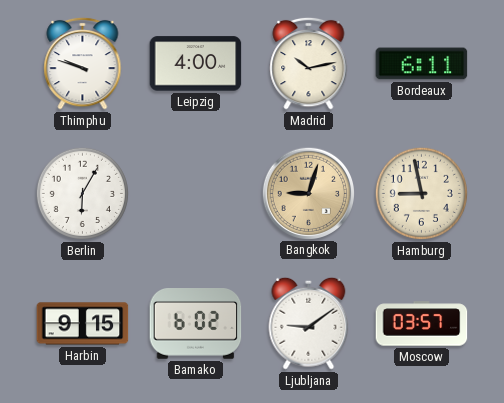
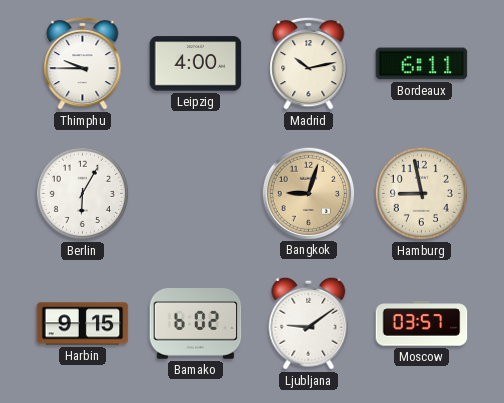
Thimphu: 9:48 -> 9:45
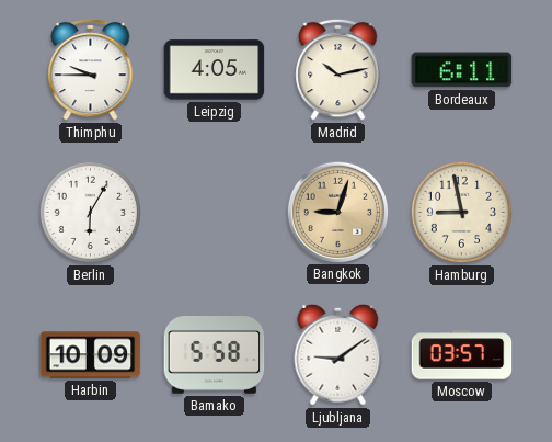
Leipzig: 4:00 -> 4:05
Harbin: 9:15 -> 10:09
Bamako: 6:02 -> 5:58
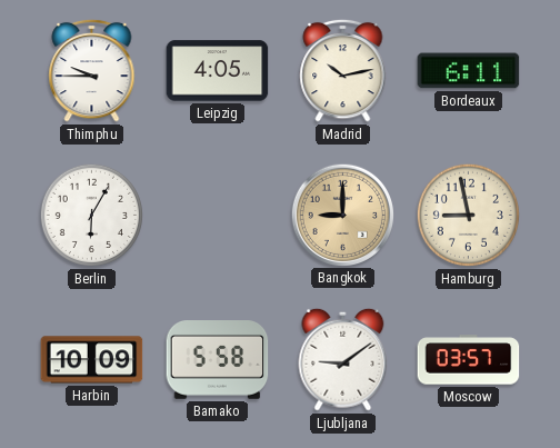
Bangkok: 9:03 -> 9:00
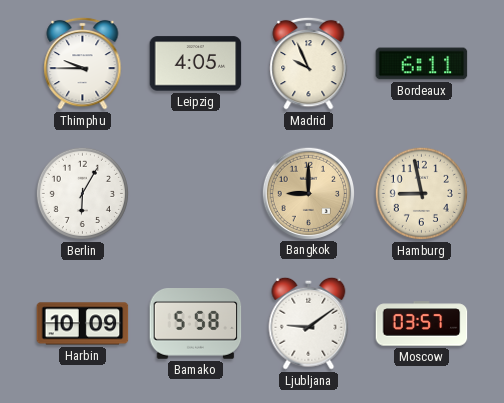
Madrid: 10:13 -> 9:56
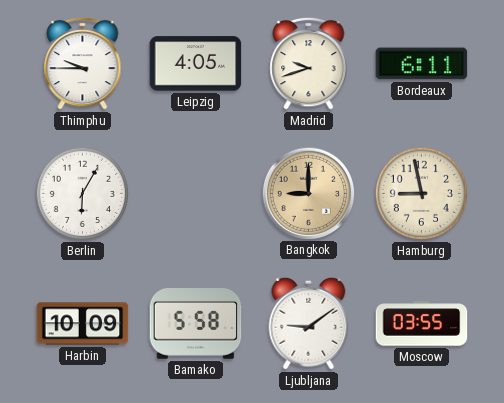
Madrid: 9:56 -> 9:42
Moscow: 03:57 -> 03:55
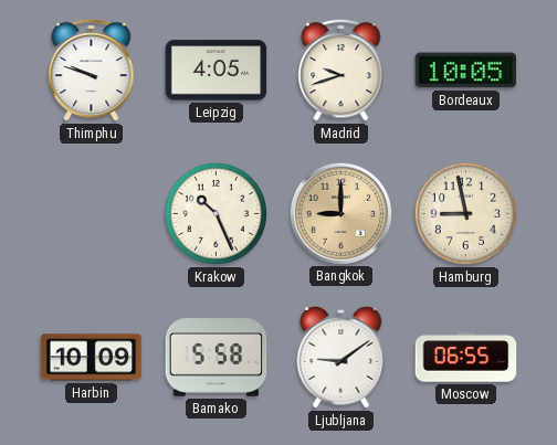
Thimphu: 9:45 -> 9:48
Bordeaux: 6:11 -> 10:05
Berlin: 6:05 -> none
Krakow: none -> 10:26
Moscow: 03:55 -> 06:55
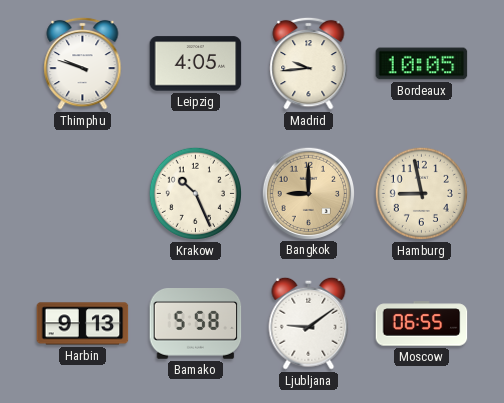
Madrid: 9:42 -> 9:44
Harbin: 10:09 -> 9:13
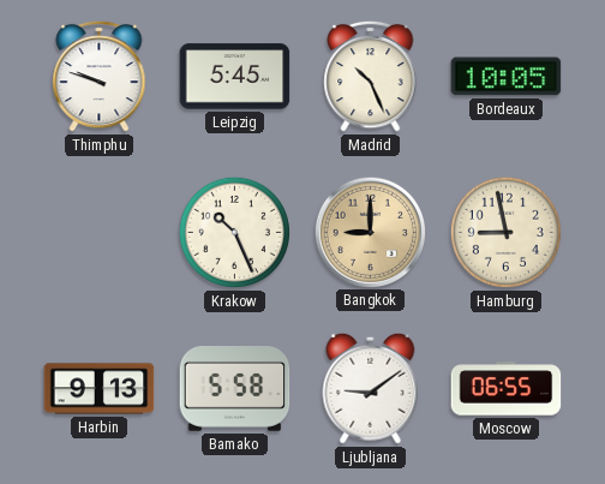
Leipzig: 4:05 -> 5:45
Madrid: 9:44 -> 10:26
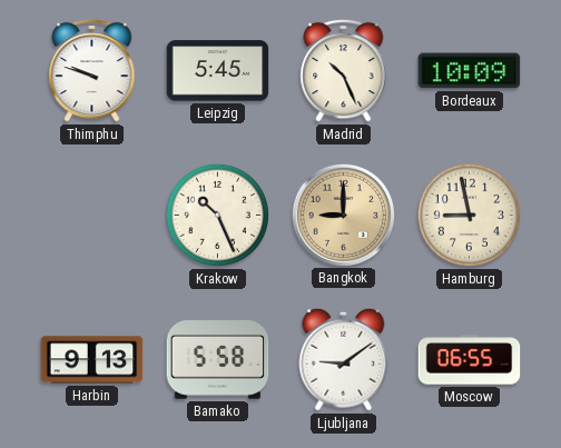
Bordeaux: 10:05 -> 10:09
